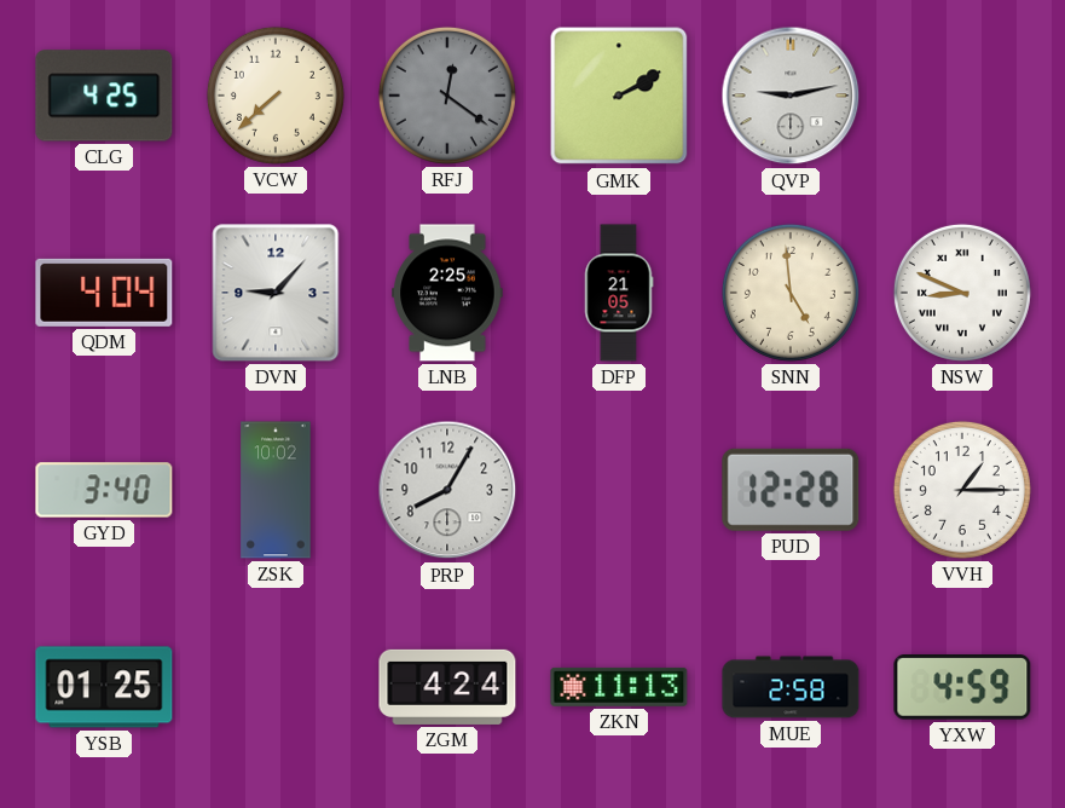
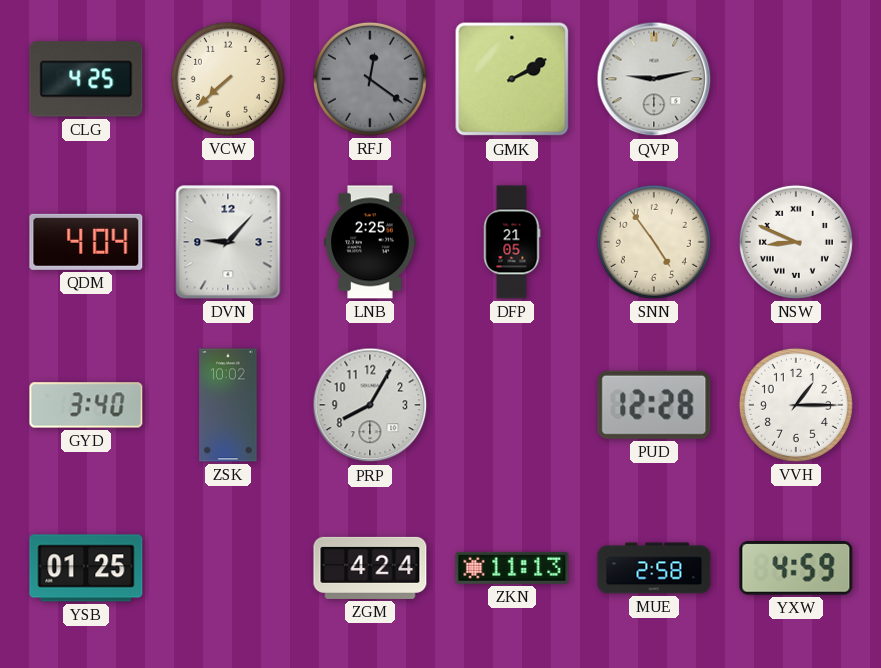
SNN: 4:59 -> 4:54
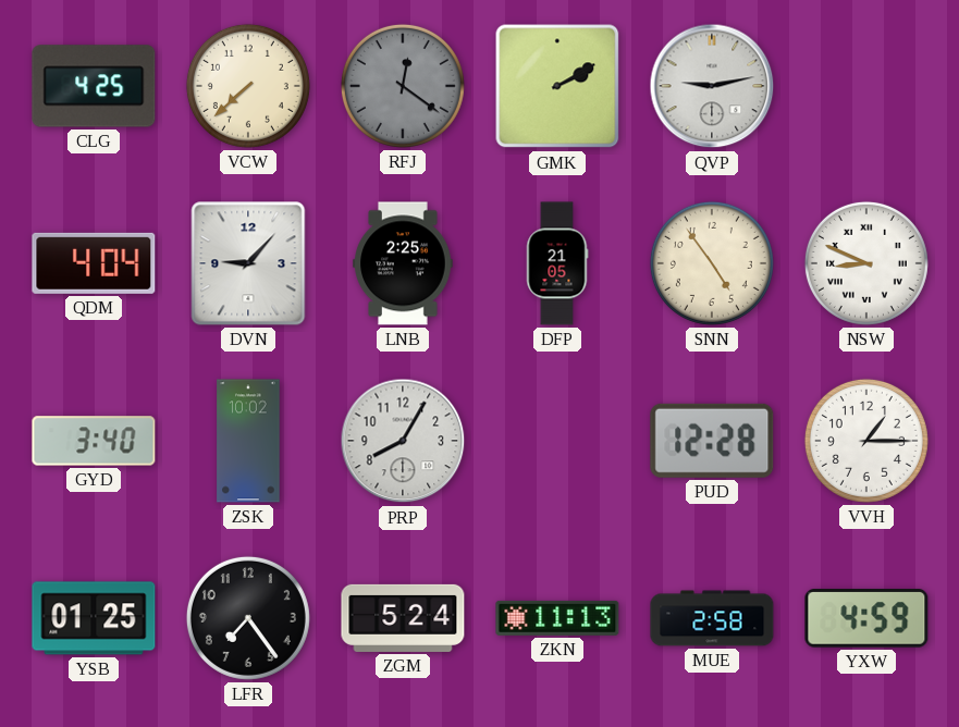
LFR: none -> 7:24
ZGM: 4:24 -> 5:24
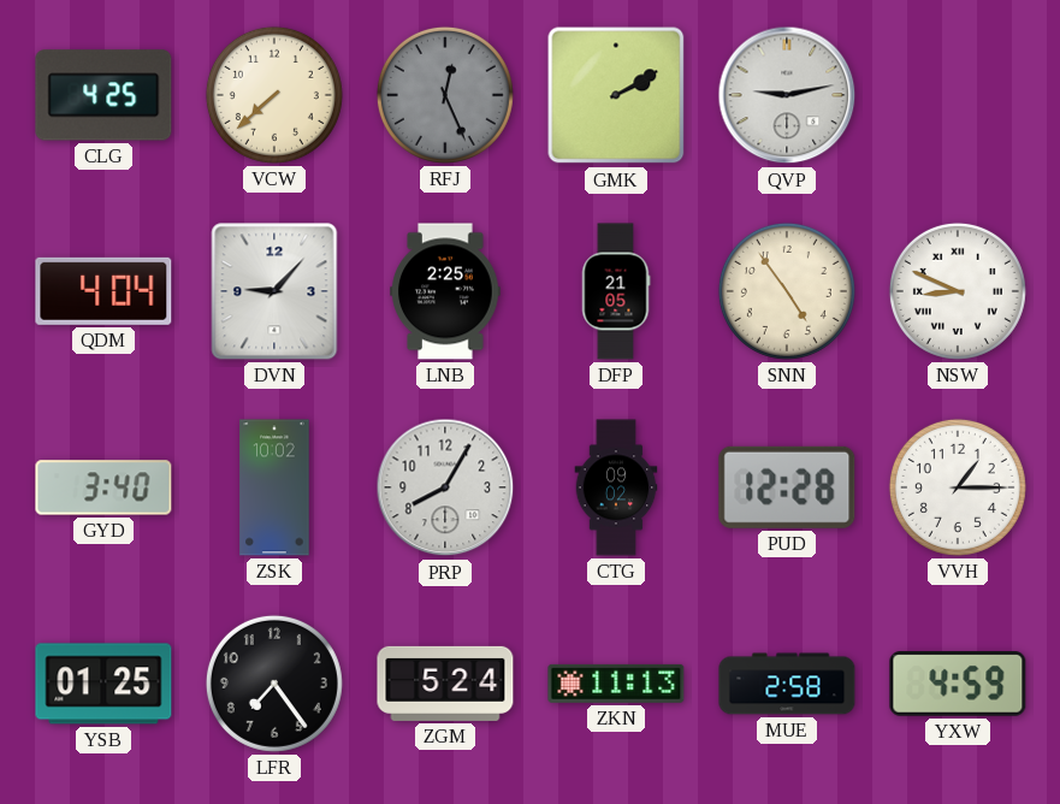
RFJ: 12:21 -> 12:26
CTG: none -> 09:02
